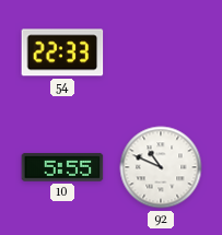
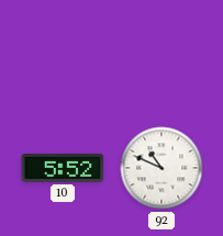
54: 22:33 -> none
10: 5:55 -> 5:52
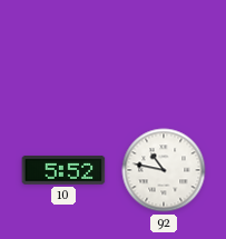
92: 10:49 -> 10:47
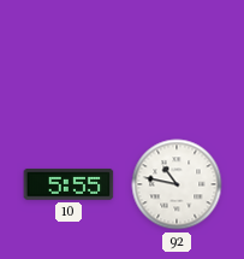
10: 5:52 -> 5:55
